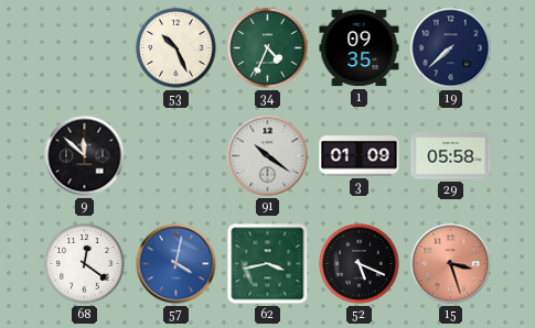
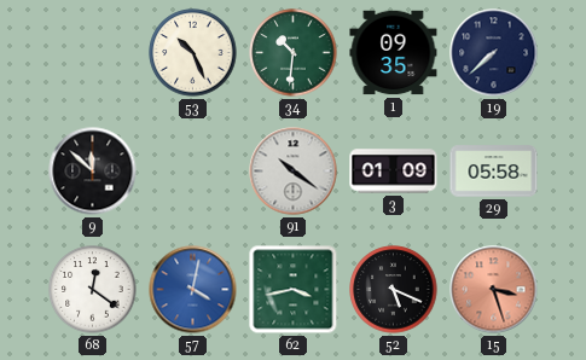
34: 4:34 -> 10:31
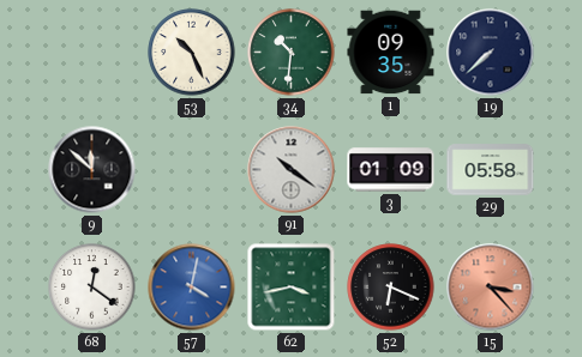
52: 5:19 -> 6:19
15: 3:27 -> 3:23
